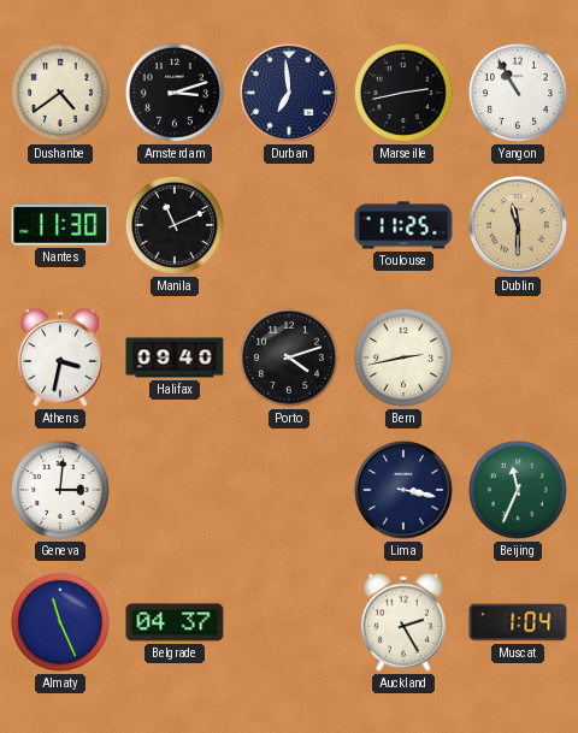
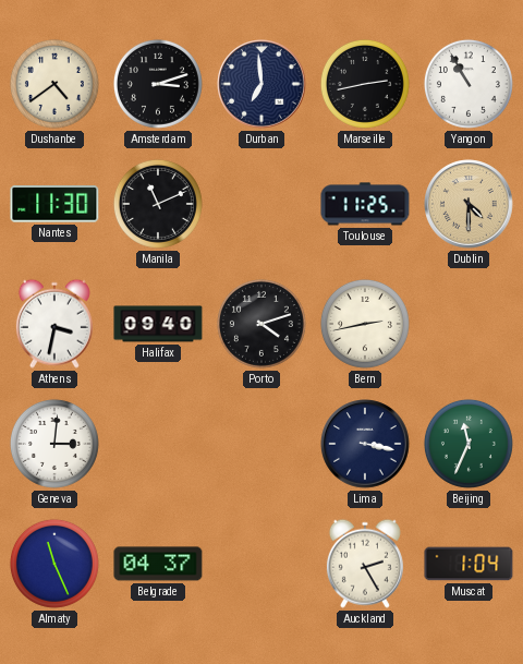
Dublin: 11:30 -> 4:30
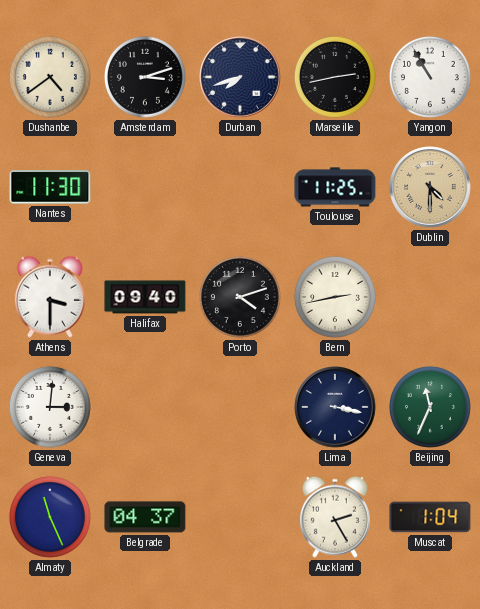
Durban: 6:59 -> 7:42
Manila: 11:11 -> none
Athens: 3:32 -> 3:30
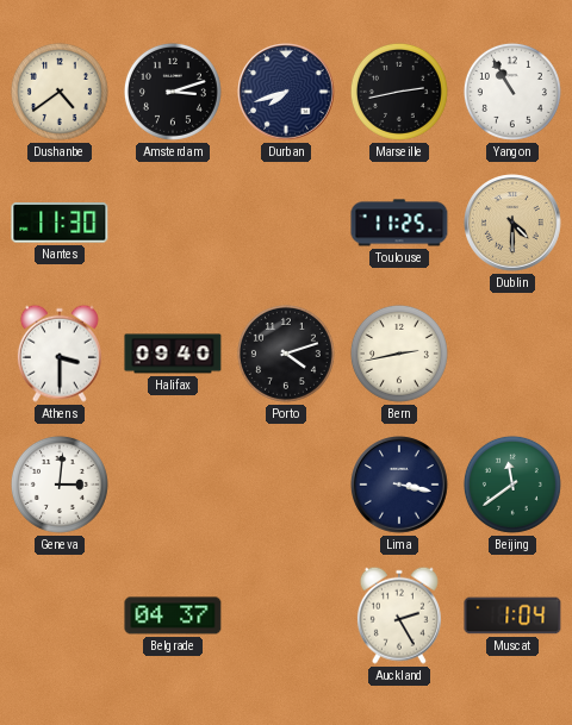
Beijing: 11:34 -> 11:39
Almaty: 11:26 -> none
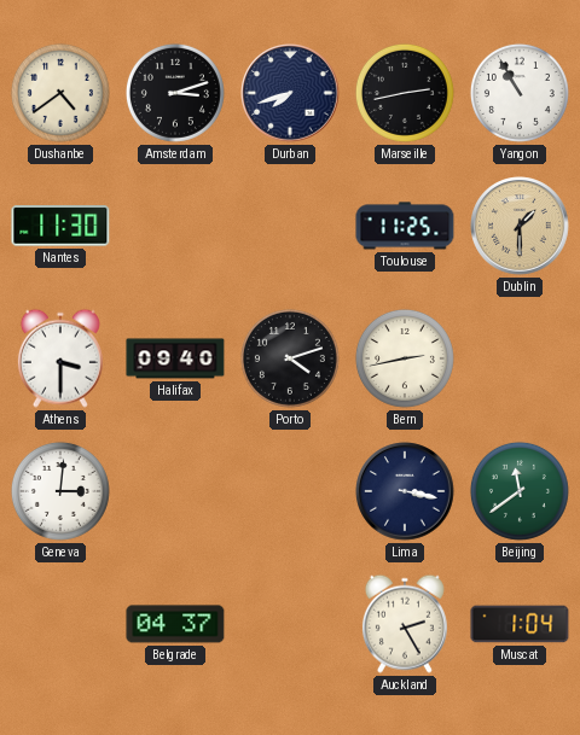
Dublin: 4:30 -> 1:30
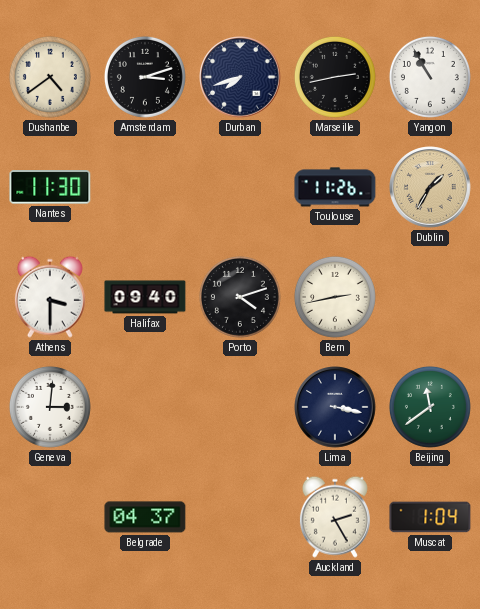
Toulouse: 11:25 -> 11:26
Dublin: 1:30 -> 1:35
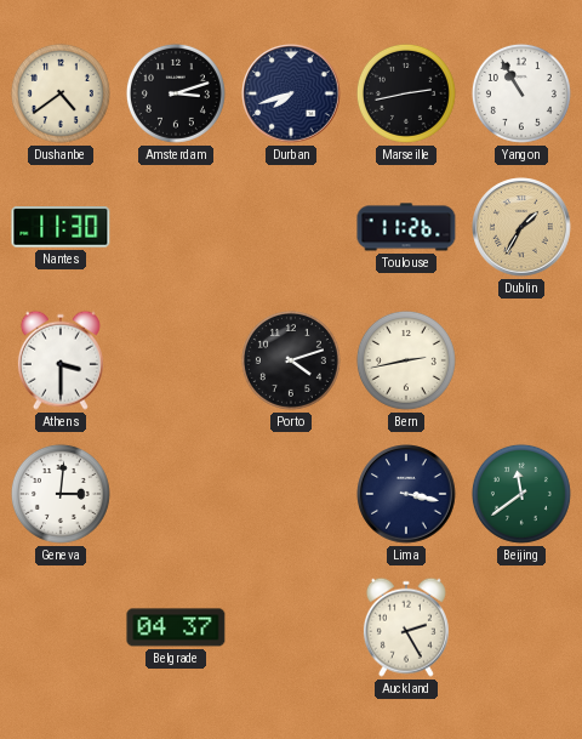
Halifax: 09:40 -> none
Muscat: 1:04 -> none
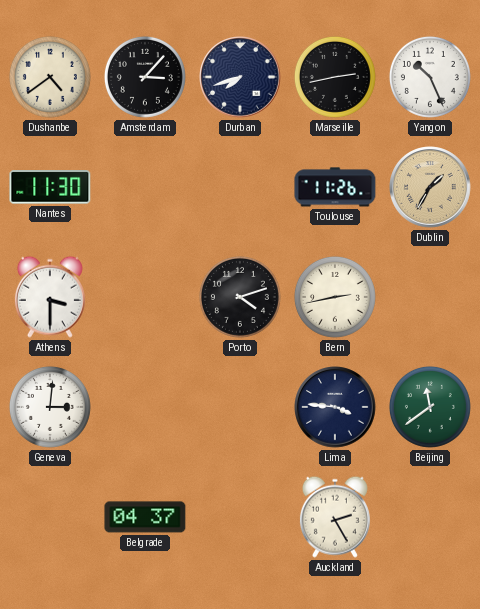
Amsterdam: 3:12 -> 3:07
Yangon: 10:55 -> 10:26
Lima: 3:17 -> 3:46
